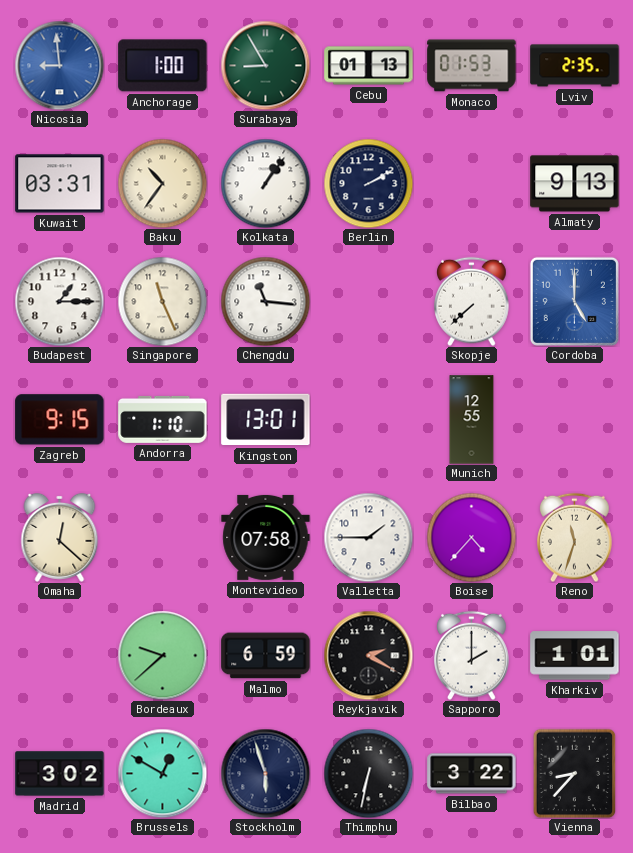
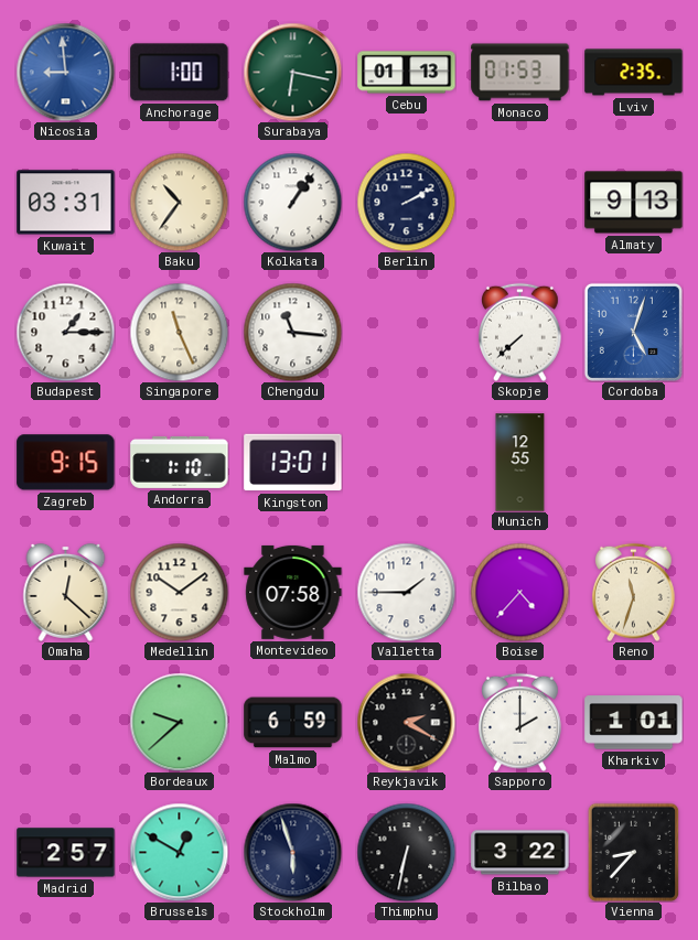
Surabaya: 8:55 -> 6:17
Cordoba: 5:00 -> 5:03
Medellin: none -> 10:09
Madrid: 3:02 -> 2:57
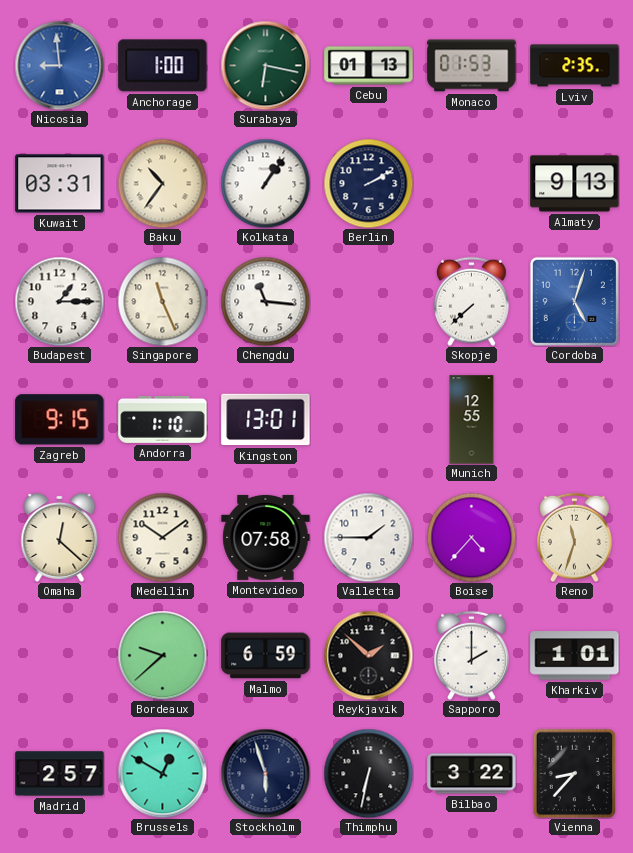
Reykjavik: 2:20 -> 1:52
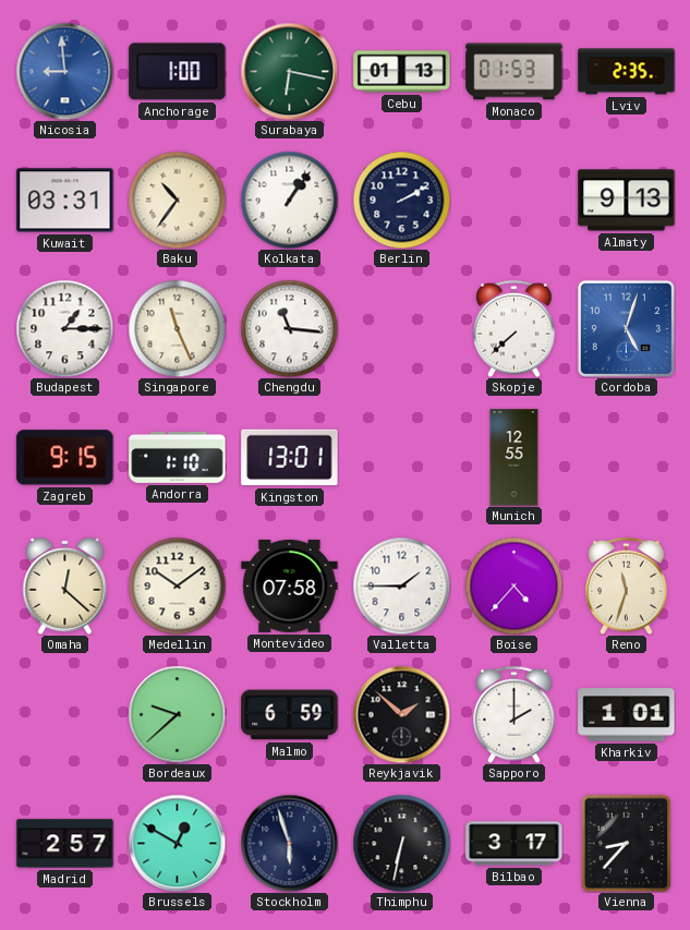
Bilbao: 3:22 -> 3:17
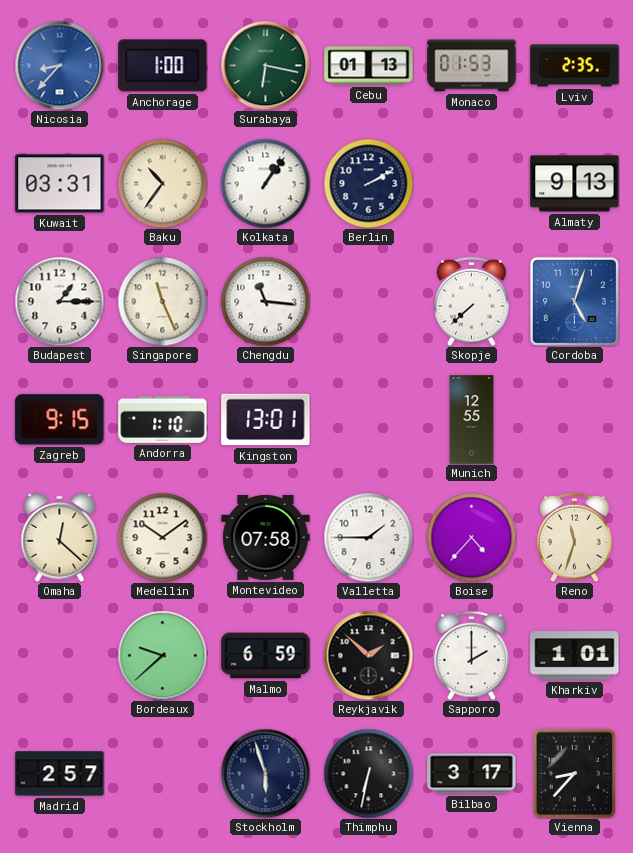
Nicosia: 8:59 -> 8:37
Brussels: 12:50 -> none
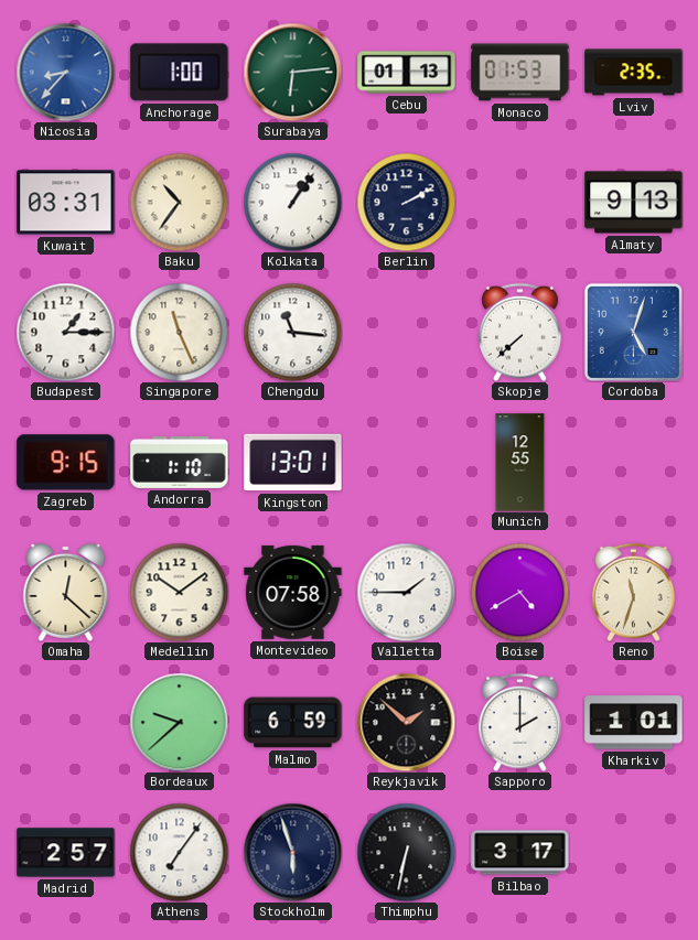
Surabaya: 6:17 -> 6:14
Boise: 4:37 -> 4:40
Athens: none -> 7:06
Vienna: 8:37 -> none
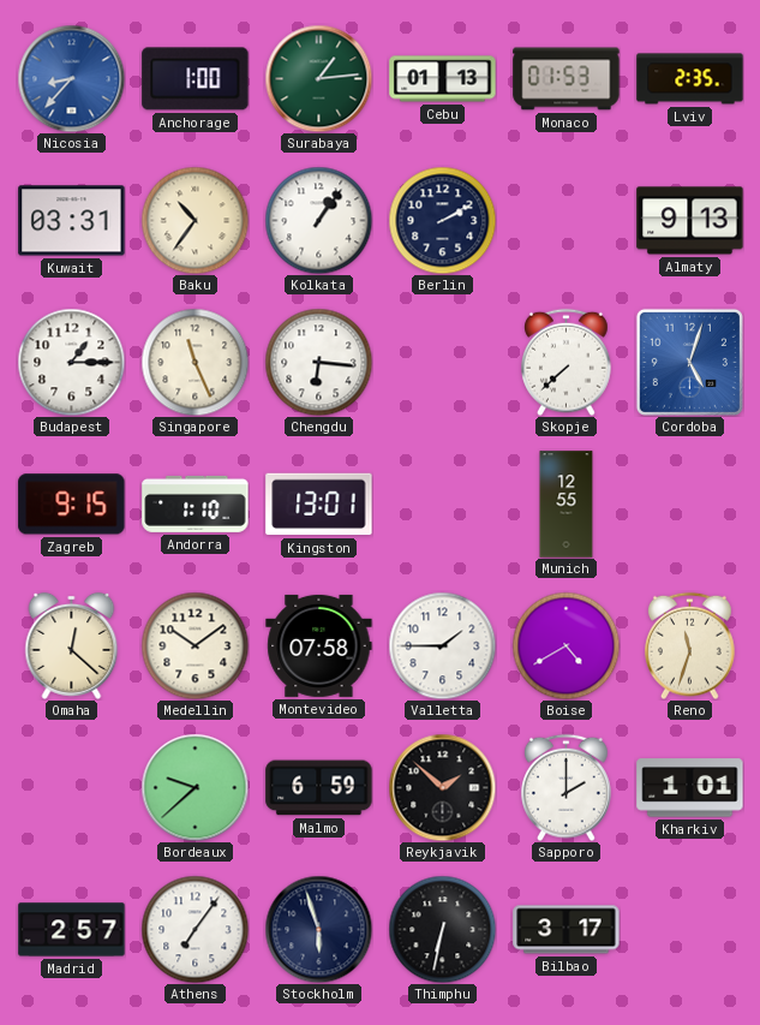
Surabaya: 6:14 -> 1:14
Chengdu: 11:16 -> 6:16
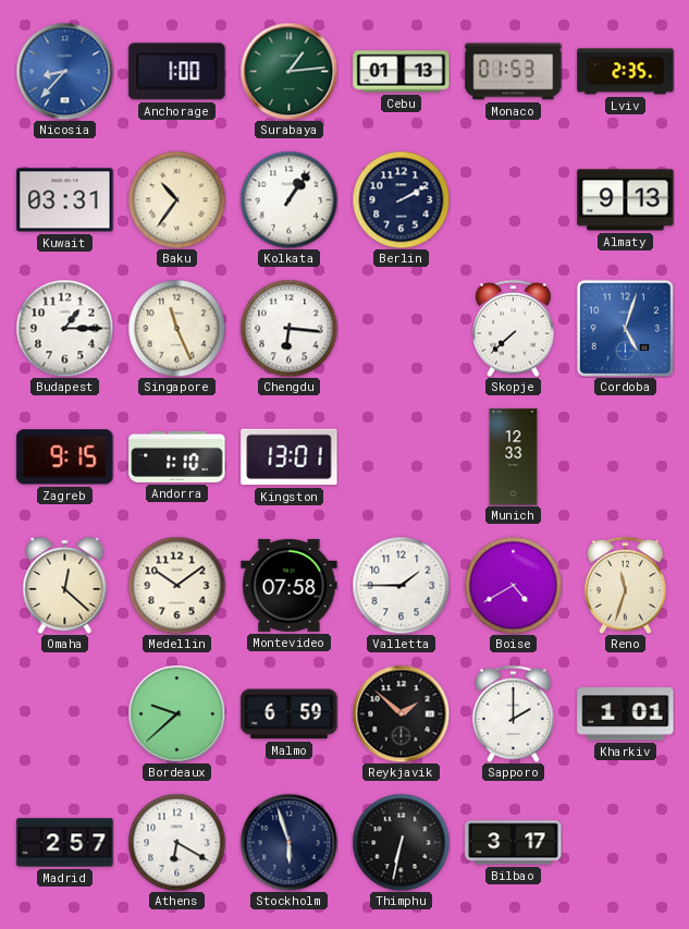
Munich: 12:55 -> 12:33
Athens: 7:06 -> 6:20
